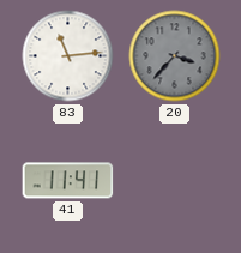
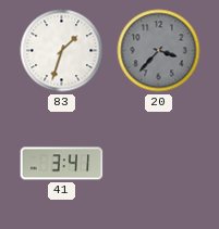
83: 11:14 -> 1:33
41: 11:41 -> 3:41
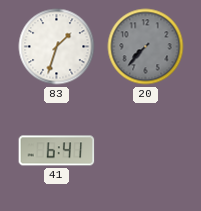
20: 3:37 -> 7:37
41: 3:41 -> 6:41
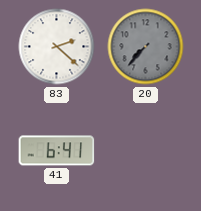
83: 1:33 -> 2:22
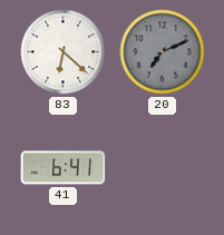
83: 2:22 -> 6:22
20: 7:37 -> 7:11
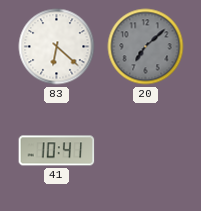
20: 7:11 -> 7:08
41: 6:41 -> 10:41
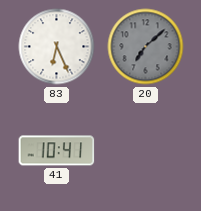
83: 6:22 -> 6:26
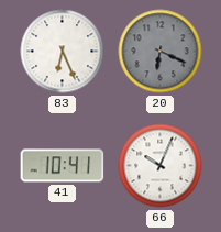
20: 7:08 -> 6:19
66: none -> 10:04
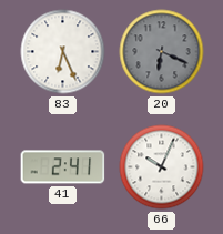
41: 10:41 -> 2:41
